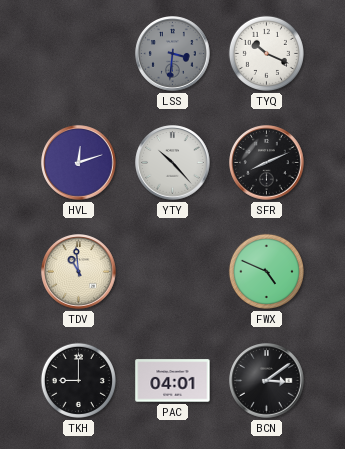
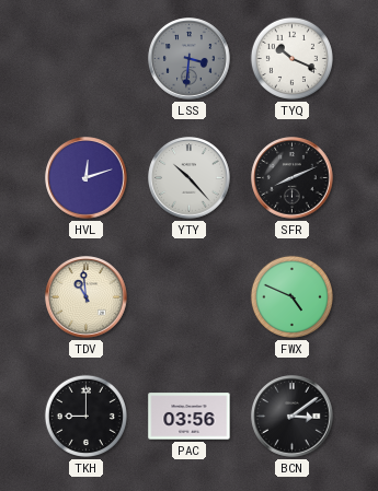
PAC: 04:01 -> 03:56
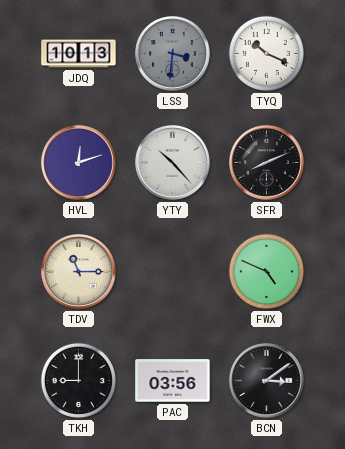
JDQ: none -> 10:13
TDV: 10:59 -> 11:15
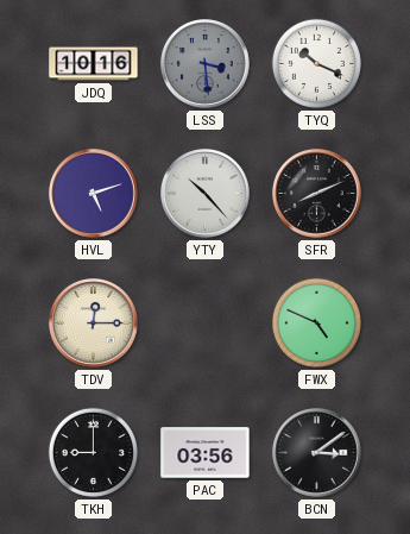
JDQ: 10:13 -> 10:16
LSS: 3:31 -> 3:29
HVL: 12:12 -> 5:12
TDV: 11:15 -> 12:15
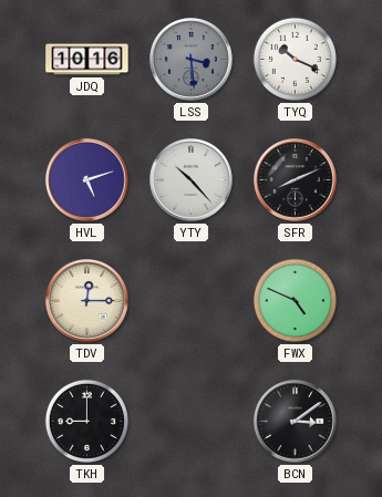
PAC: 03:56 -> none
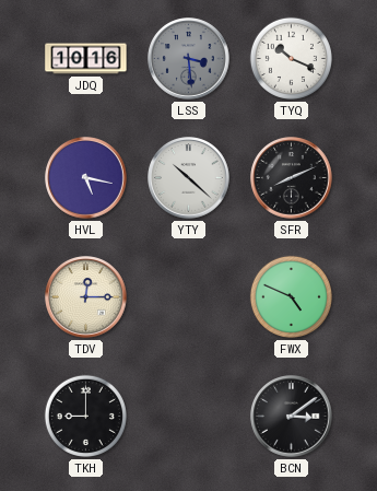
HVL: 5:12 -> 5:17
YTY: 10:23 -> 10:22
